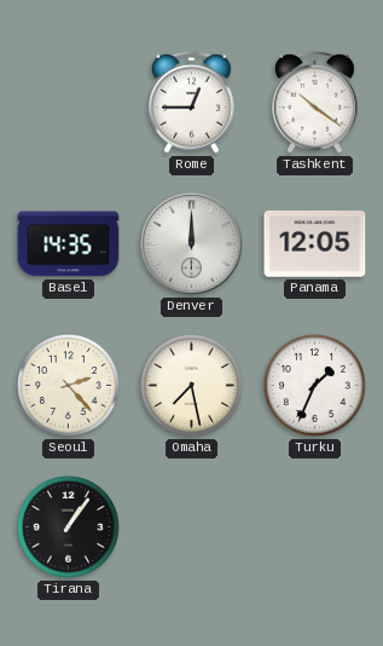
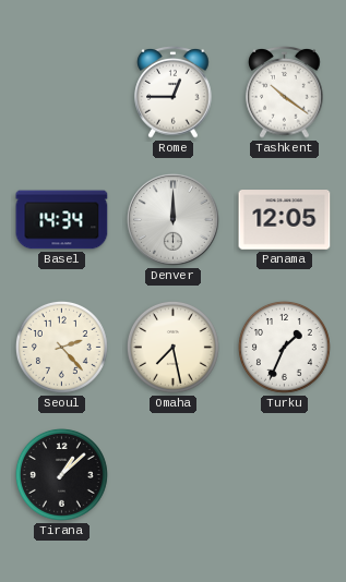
Basel: 14:35 -> 14:34
Tirana: 1:06 -> 1:08
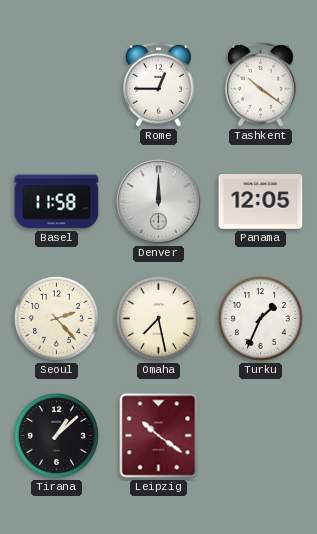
Basel: 14:34 -> 11:58
Leipzig: none -> 10:21
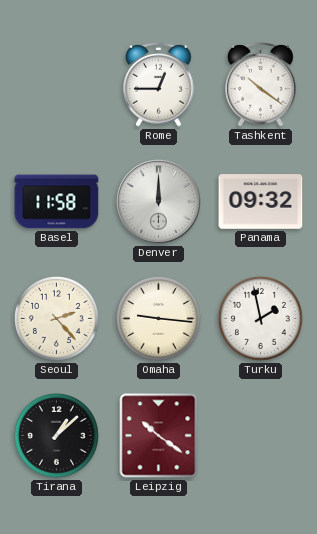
Panama: 12:05 -> 09:32
Omaha: 7:28 -> 9:16
Turku: 1:34 -> 1:58
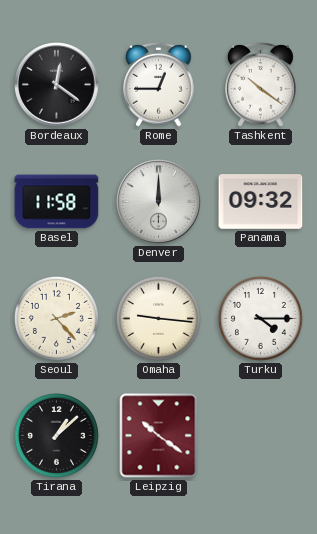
Bordeaux: none -> 12:21
Turku: 1:58 -> 4:15
